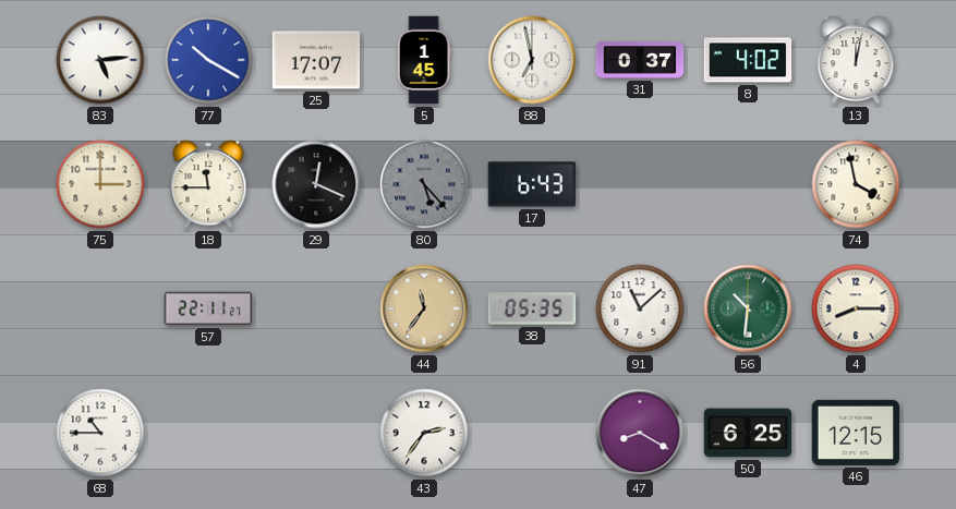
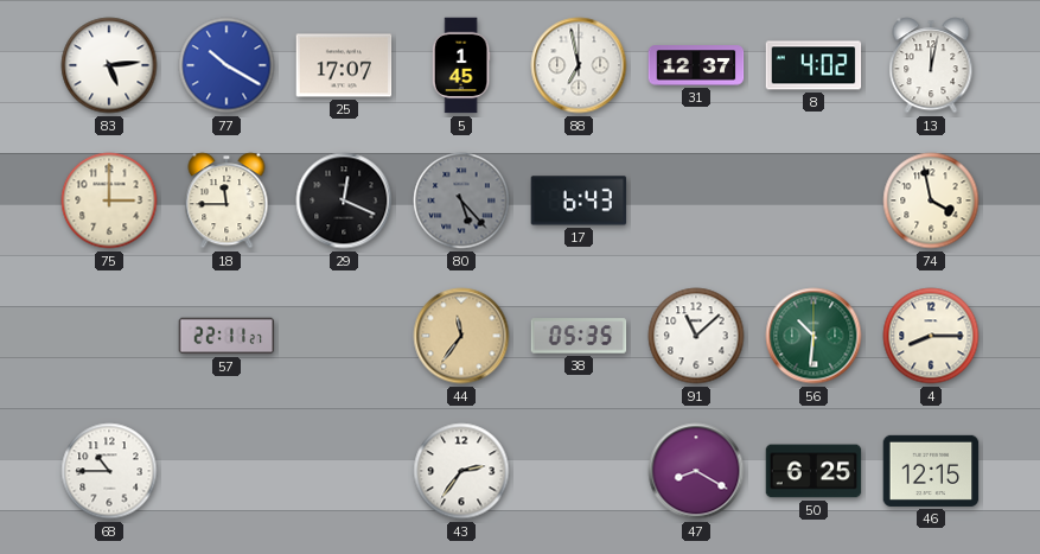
31: 0:37 -> 12:37
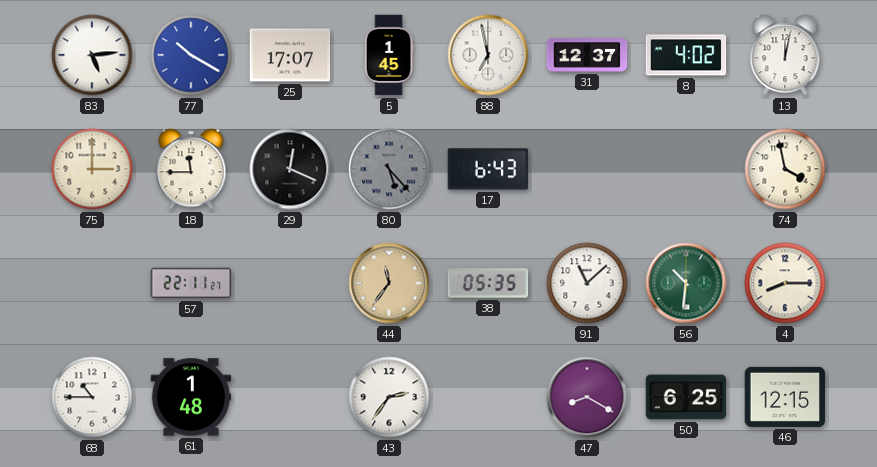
61: none -> 1:48
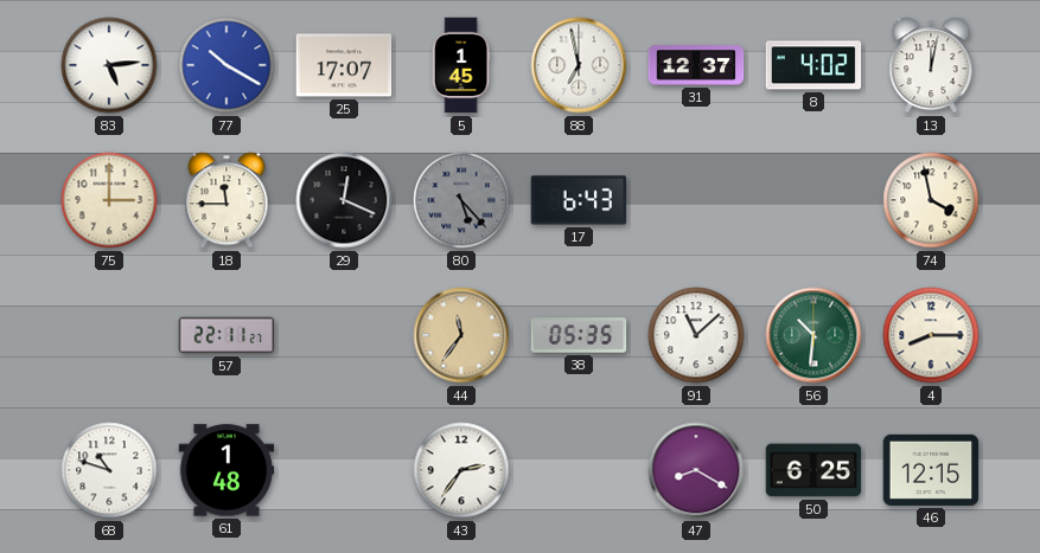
68: 10:45 -> 10:48
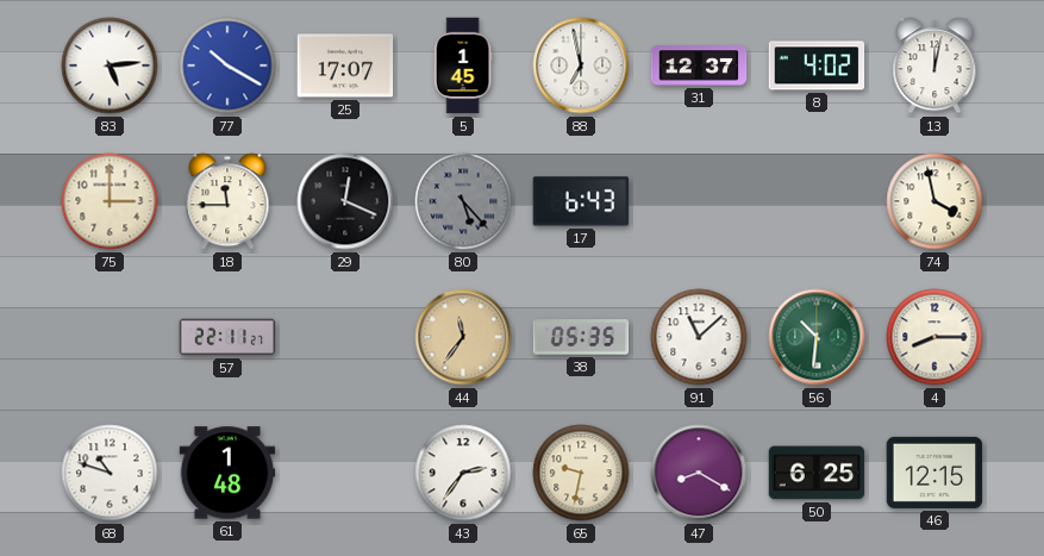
65: none -> 9:32
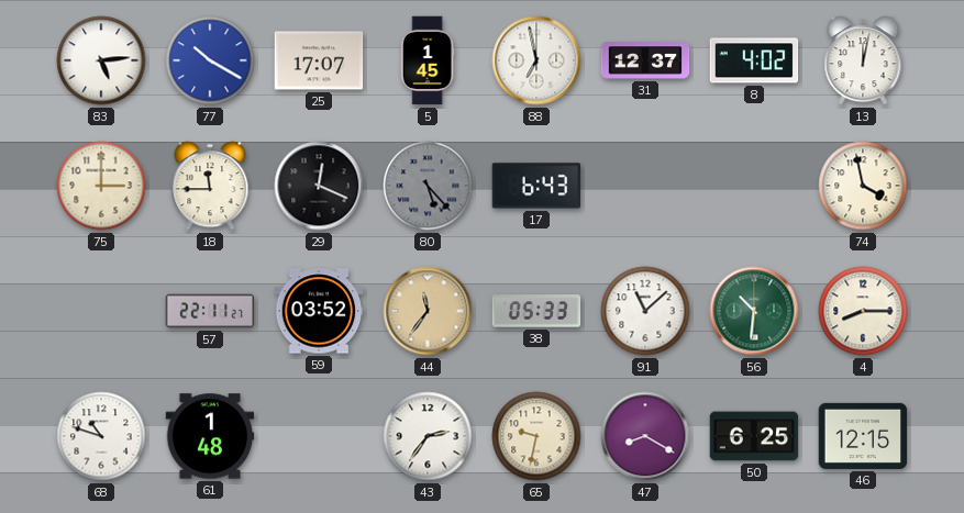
59: none -> 03:52
38: 05:35 -> 05:33
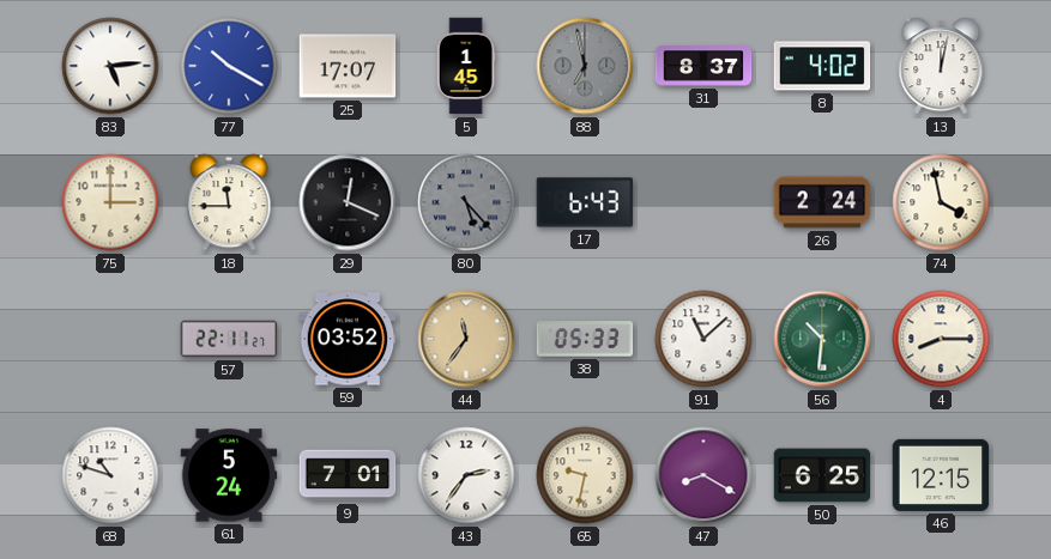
88 dial: white -> grey
31: 12:37 -> 8:37
26: none -> 2:24
61: 1:48 -> 5:24
9: none -> 7:01
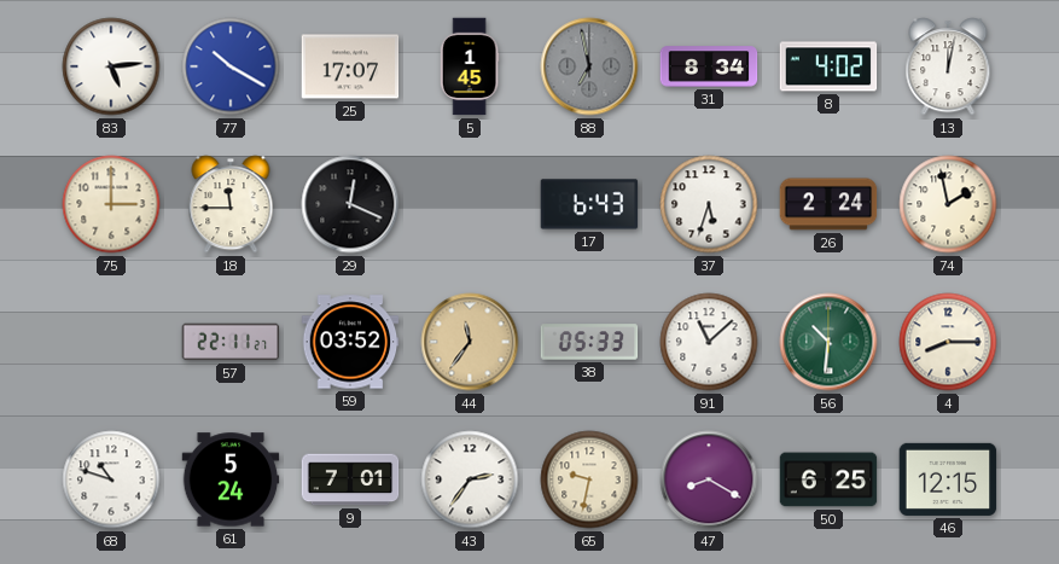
31: 8:37 -> 8:34
80: 5:23 -> none
37: none -> 5:33
74: 3:58 -> 1:58
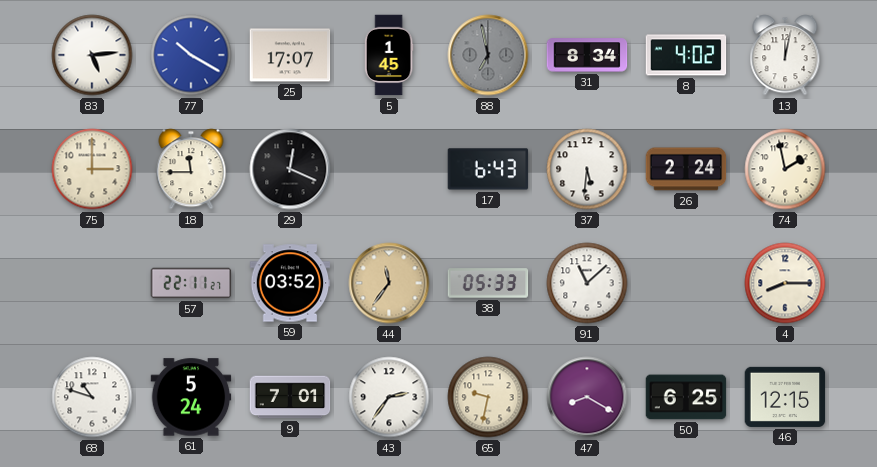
37: 5:33 -> 5:31
56: 10:31 -> none
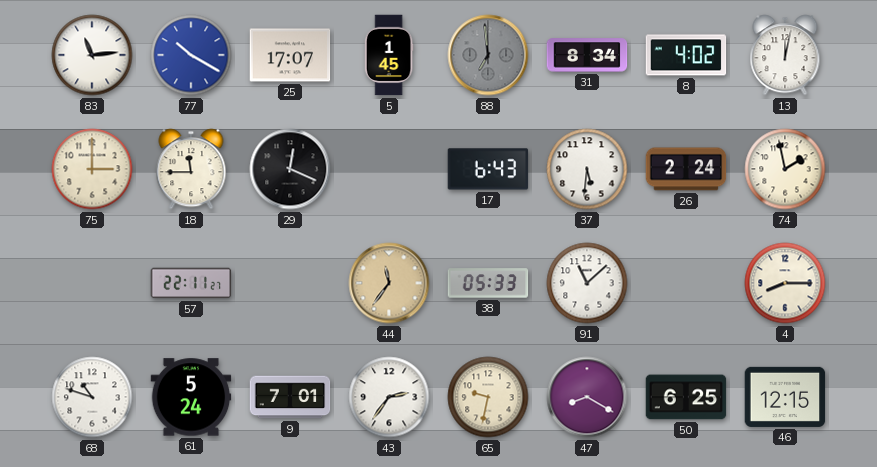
83: 5:14 -> 11:14
88: 6:58 -> 6:59
59: 03:52 -> none
